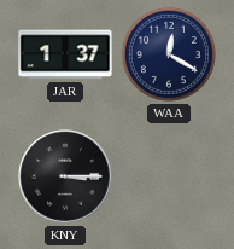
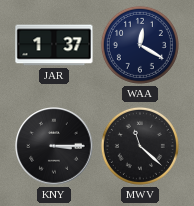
MWV: none -> 11:22
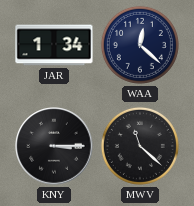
JAR: 1:37 -> 1:34
WAA: 12:20 -> 12:22
